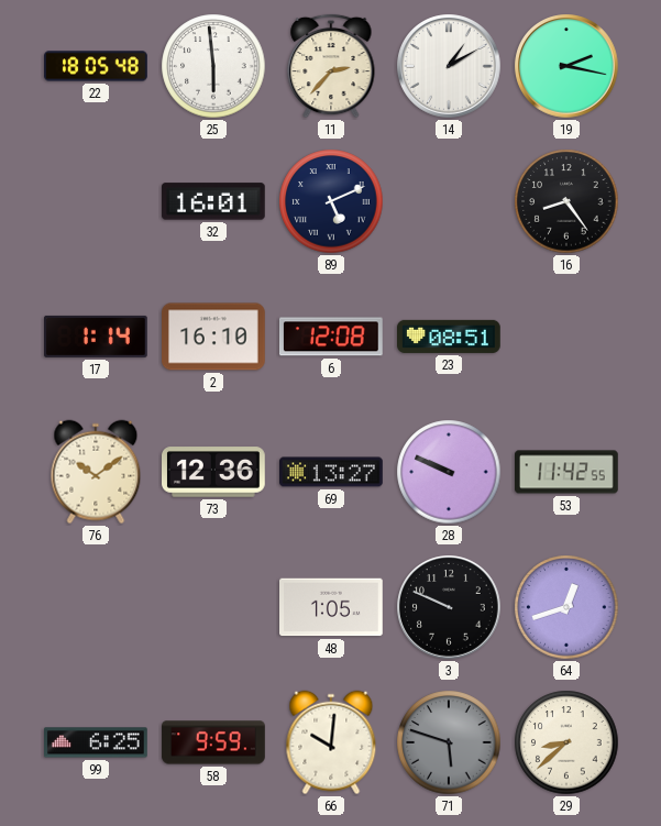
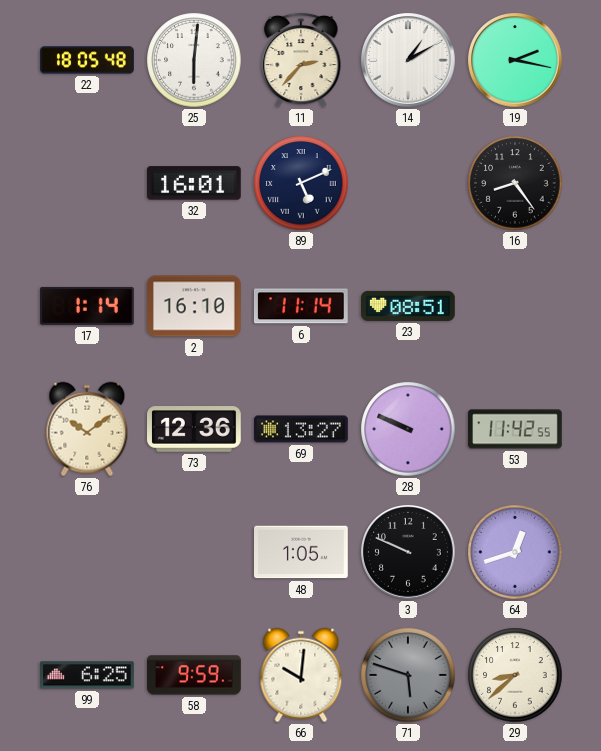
25: 5:59 -> 6:01
6: 12:08 -> 11:14
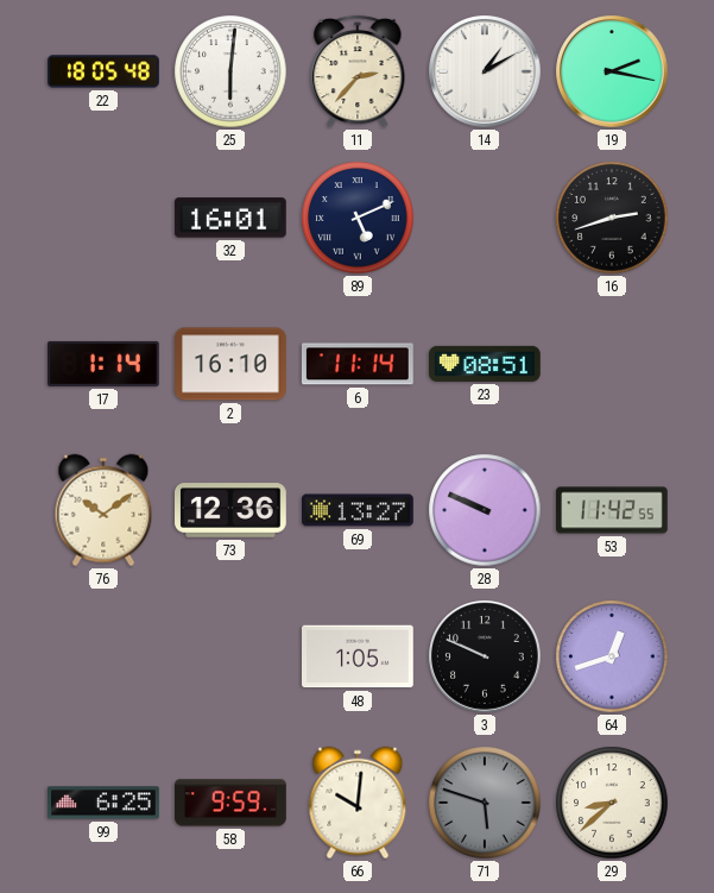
16: 8:24 -> 2:42
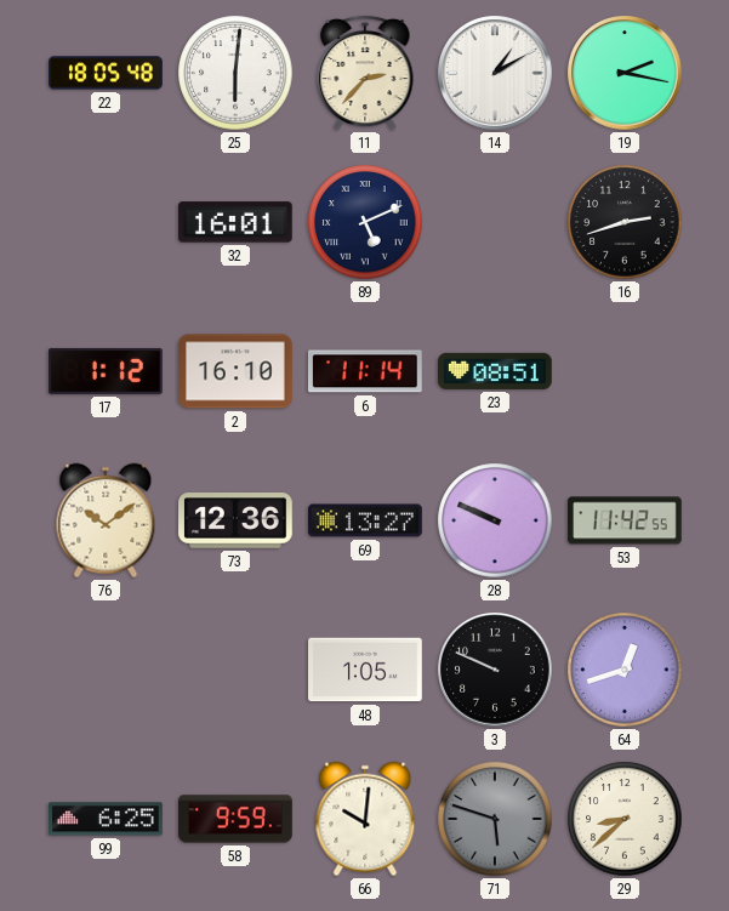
17: 1:14 -> 1:12
